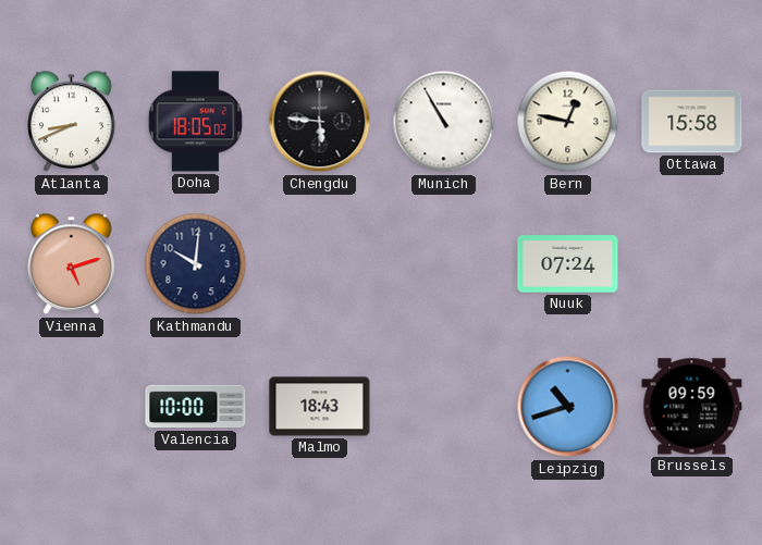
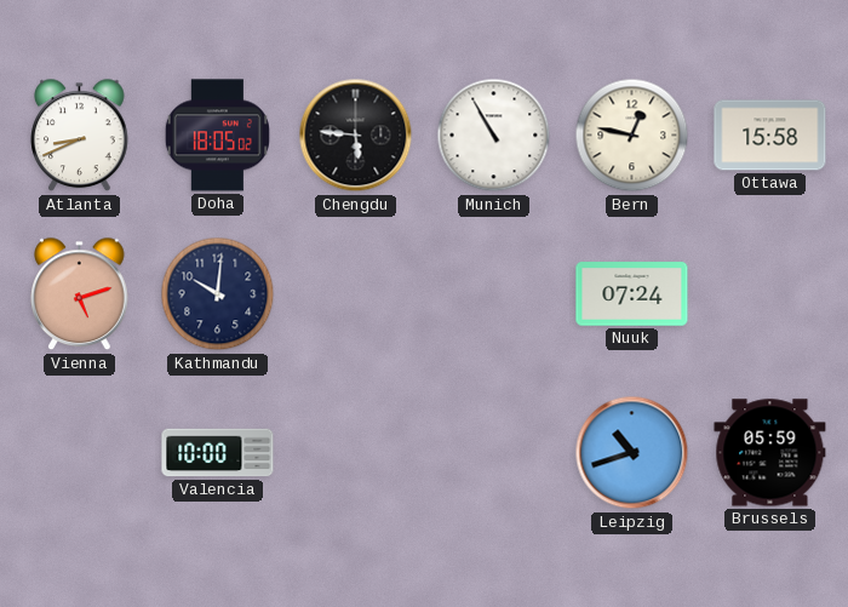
Malmo: 18:43 -> none
Brussels: 09:59 -> 05:59
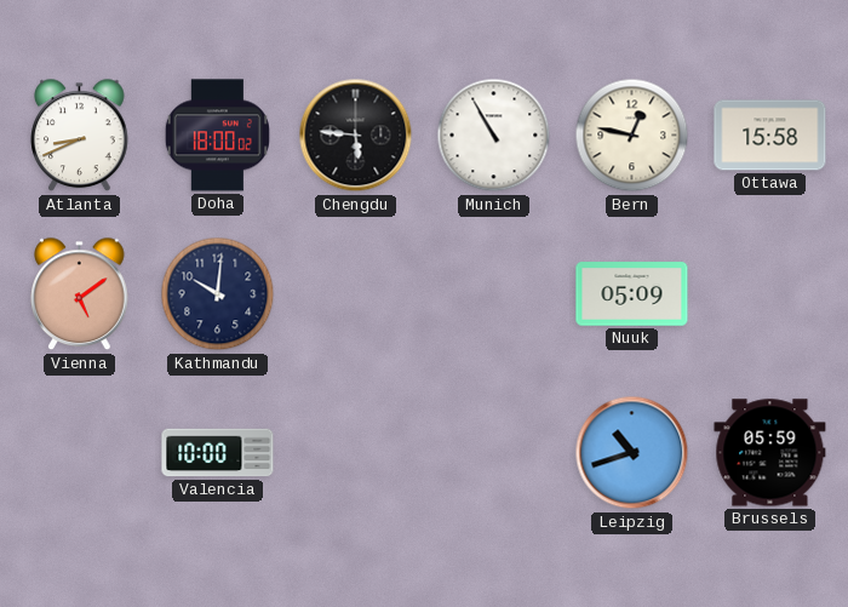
Doha: 18:05 -> 18:00
Vienna: 5:12 -> 5:09
Nuuk: 07:24 -> 05:09
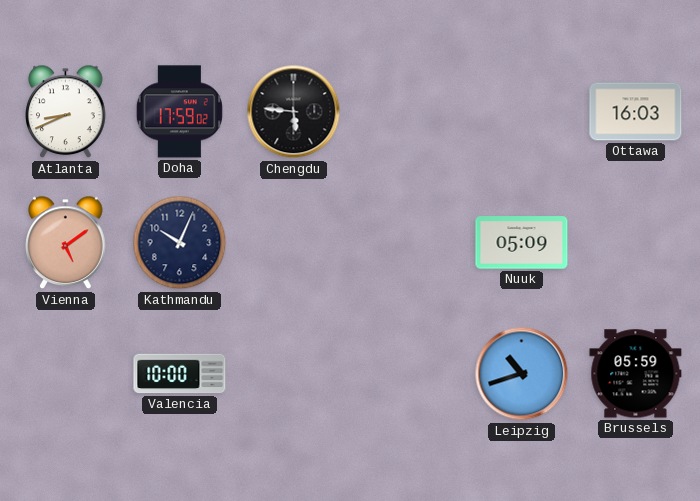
Doha: 18:00 -> 17:59
Munich: 10:55 -> none
Bern: 12:47 -> none
Ottawa: 15:58 -> 16:03
Kathmandu: 10:01 -> 10:04
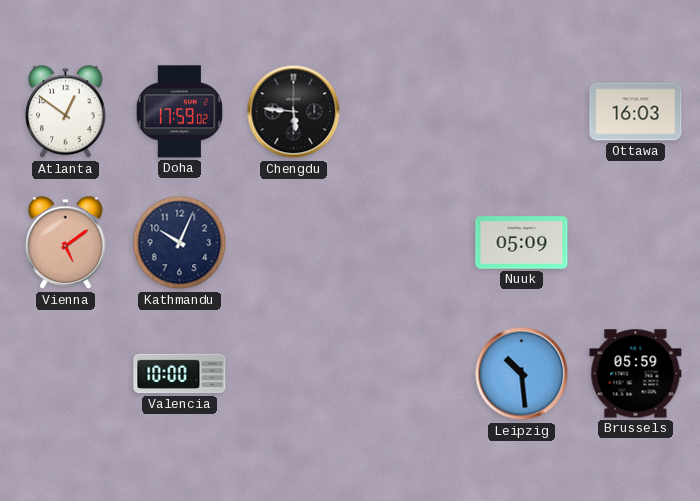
Atlanta: 8:41 -> 12:51
Leipzig: 10:42 -> 10:29
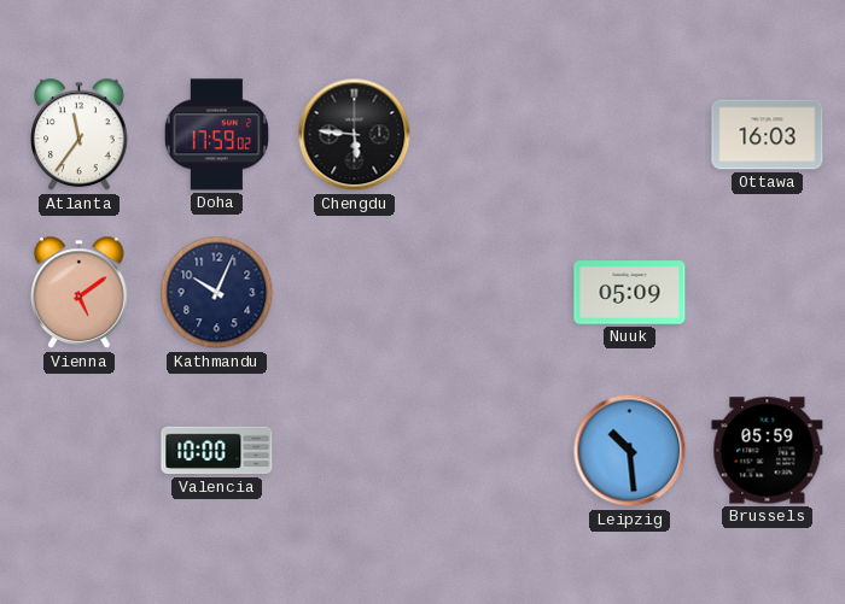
Atlanta: 12:51 -> 11:36
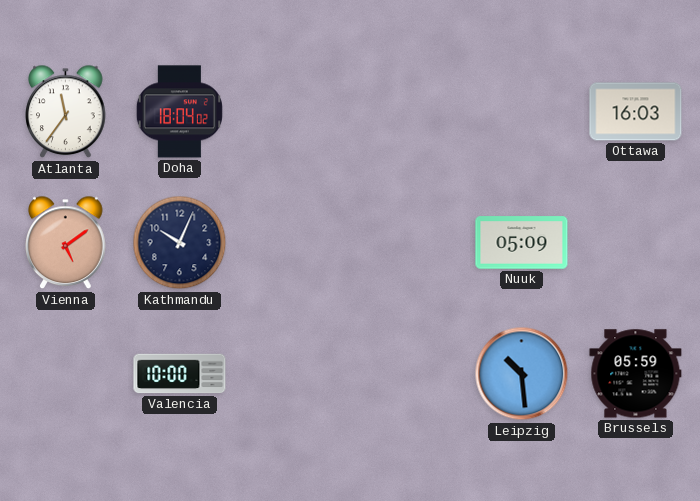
Doha: 17:59 -> 18:04
Chengdu: 5:46 -> none
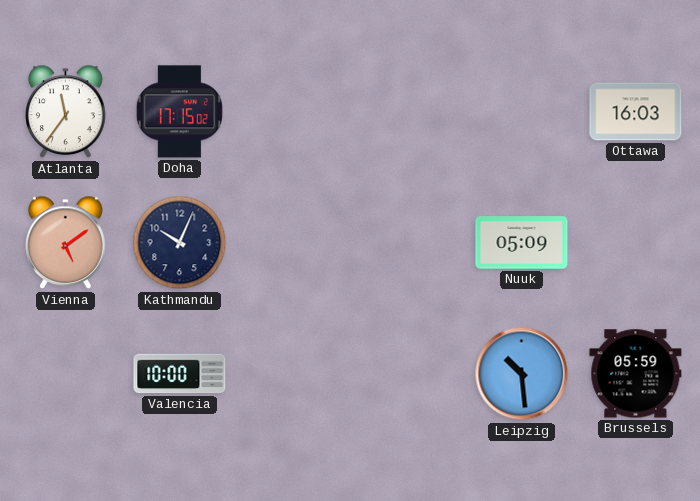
Doha: 18:04 -> 17:15
